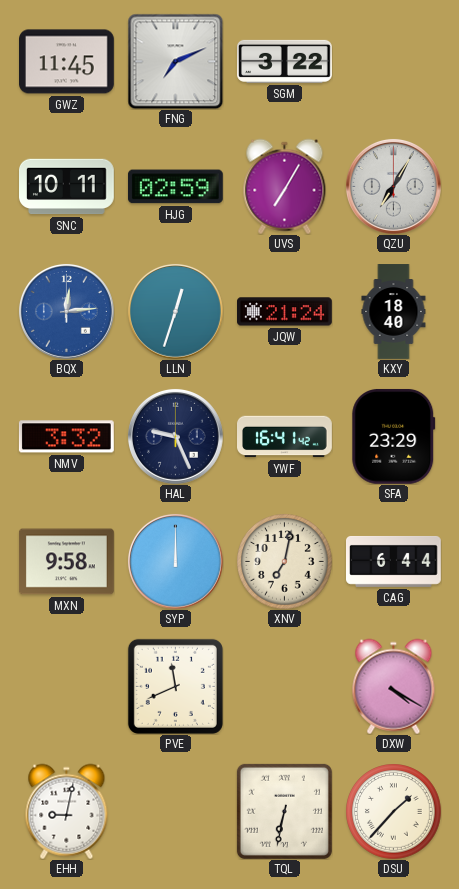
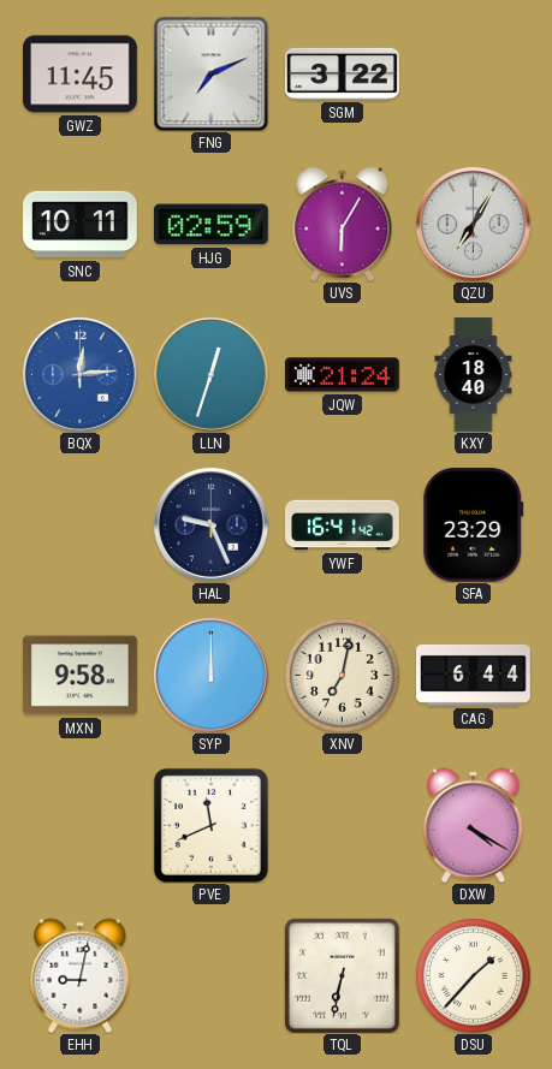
UVS: 7:05 -> 6:05
NMV: 3:32 -> none
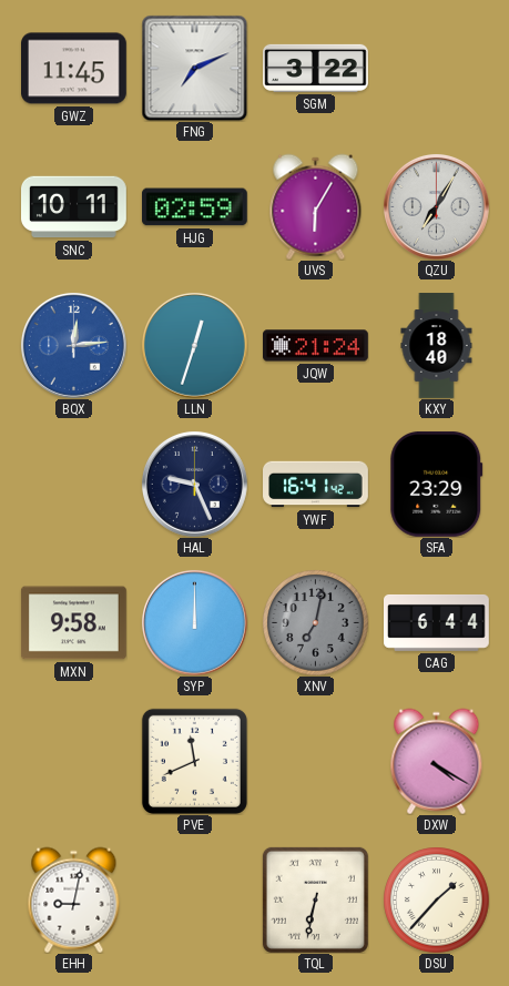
XNV dial: cream -> grey
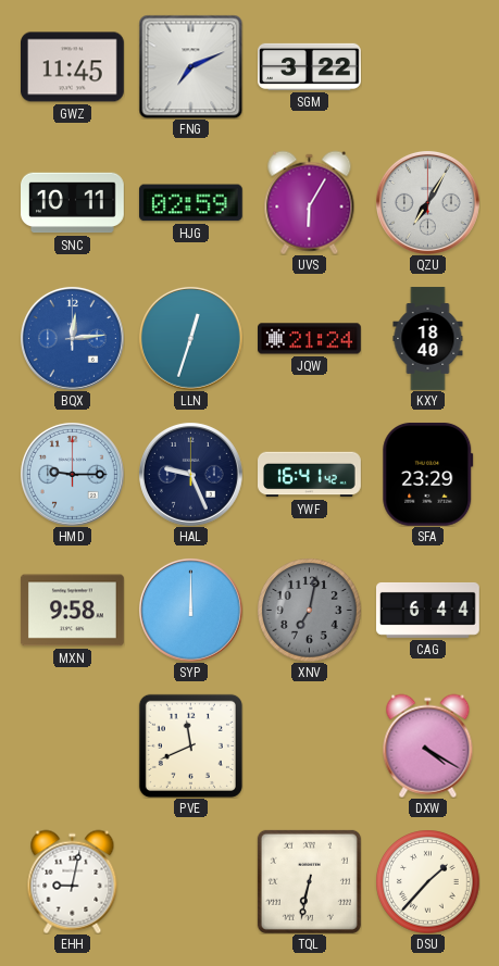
HMD: none -> 9:15
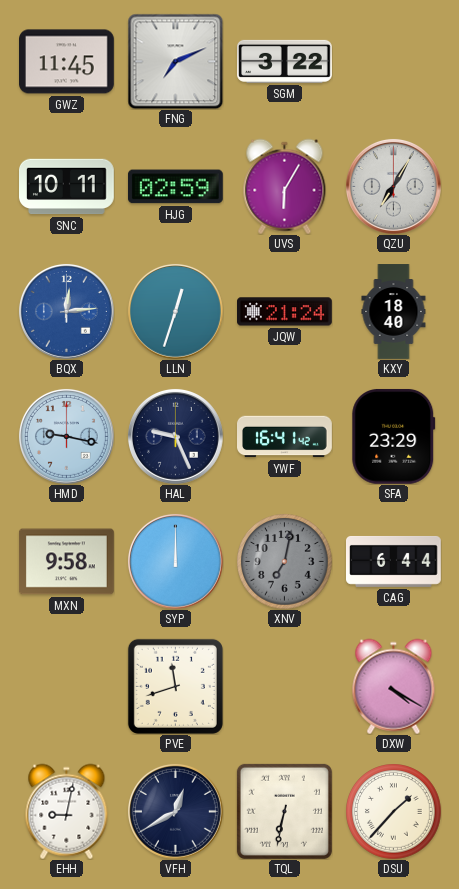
HMD: 9:15 -> 9:17
PVE: 11:41 -> 11:42
VFH: none -> 12:40
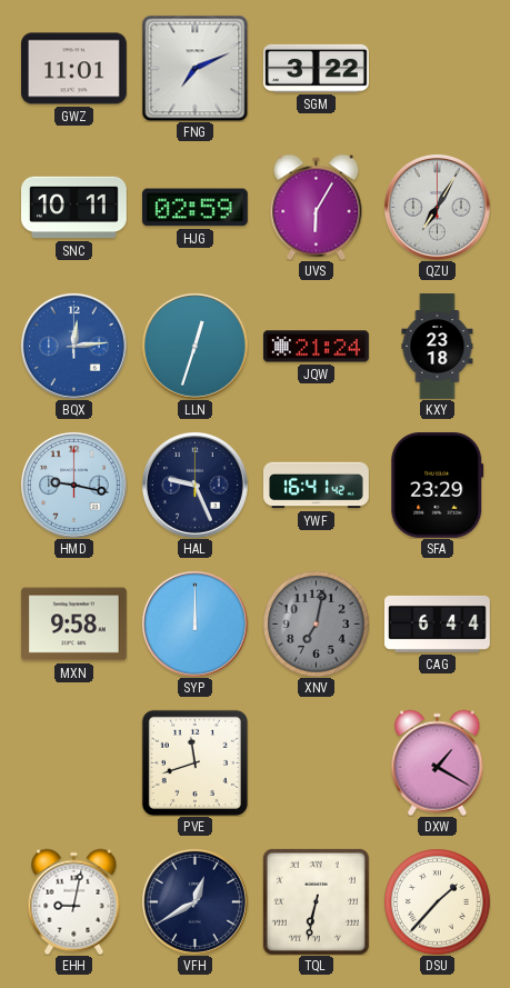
GWZ: 11:45 -> 11:01
KXY: 18:40 -> 23:18
DXW: 4:20 -> 1:20
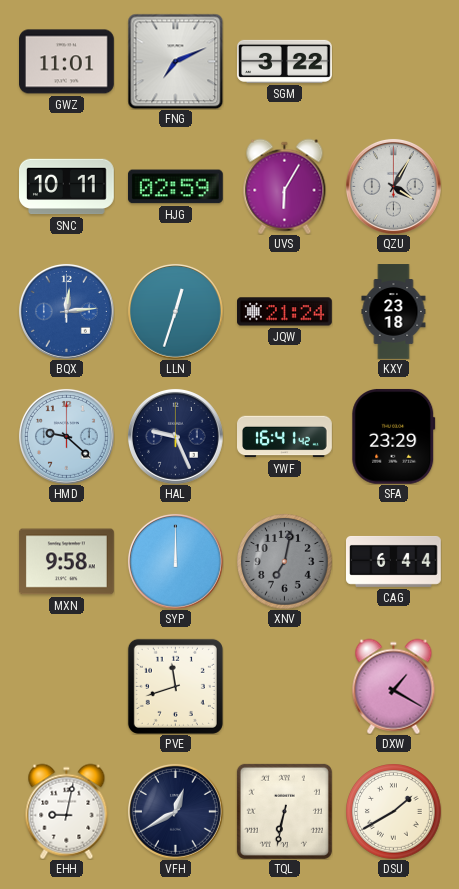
QZU: 7:05 -> 4:05
HMD: 9:17 -> 9:22
DSU: 1:37 -> 1:40
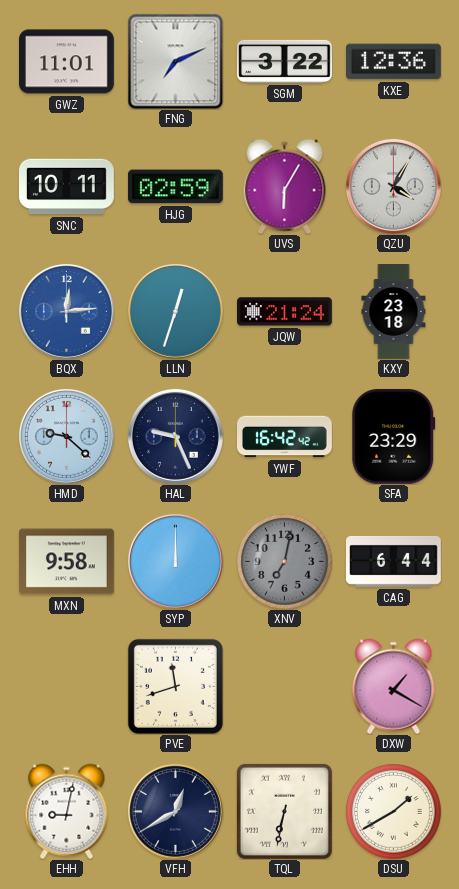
KXE: none -> 12:36
YWF: 16:41 -> 16:42
